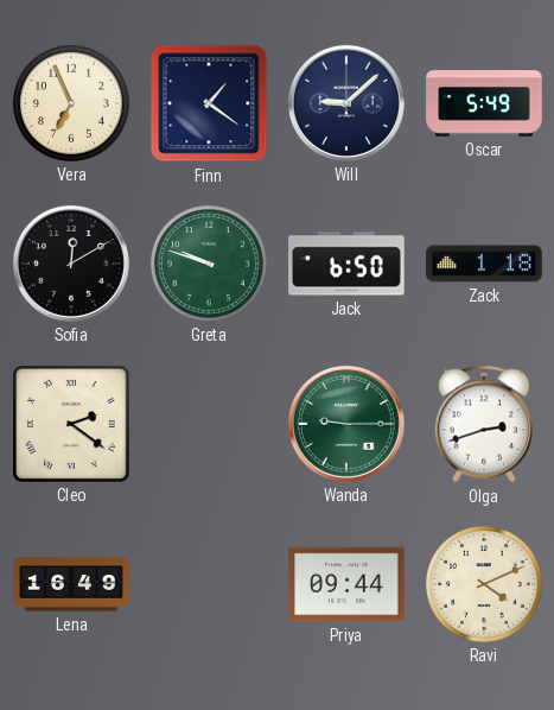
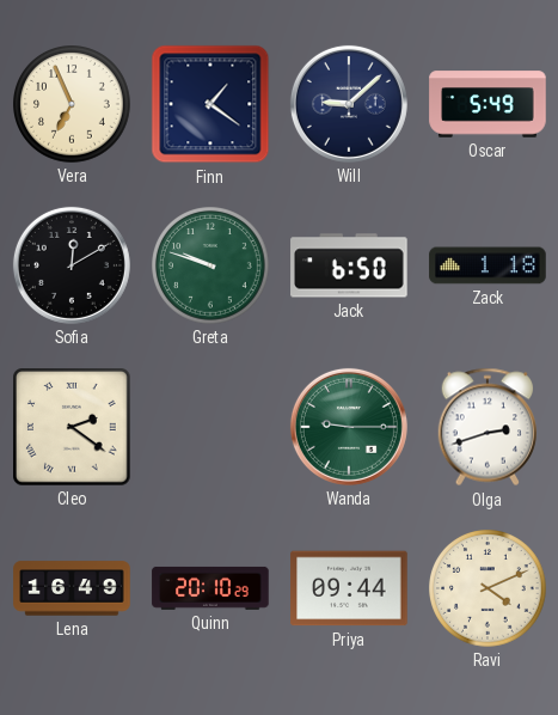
Quinn: none -> 20:10
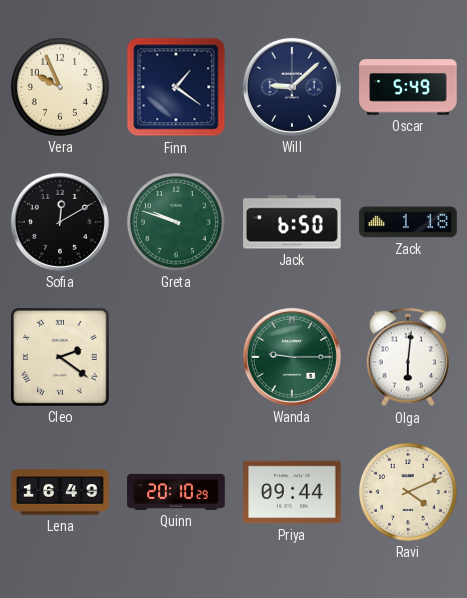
Vera: 6:56 -> 9:56
Olga: 2:42 -> 6:01
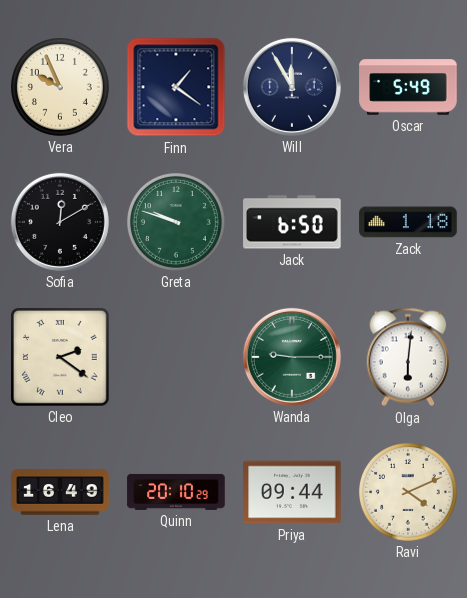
Will: 9:08 -> 11:55
